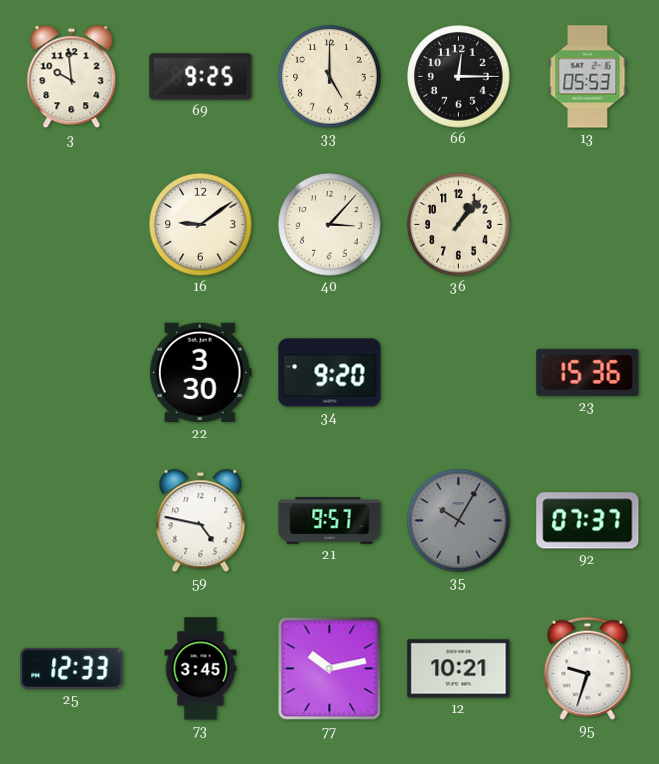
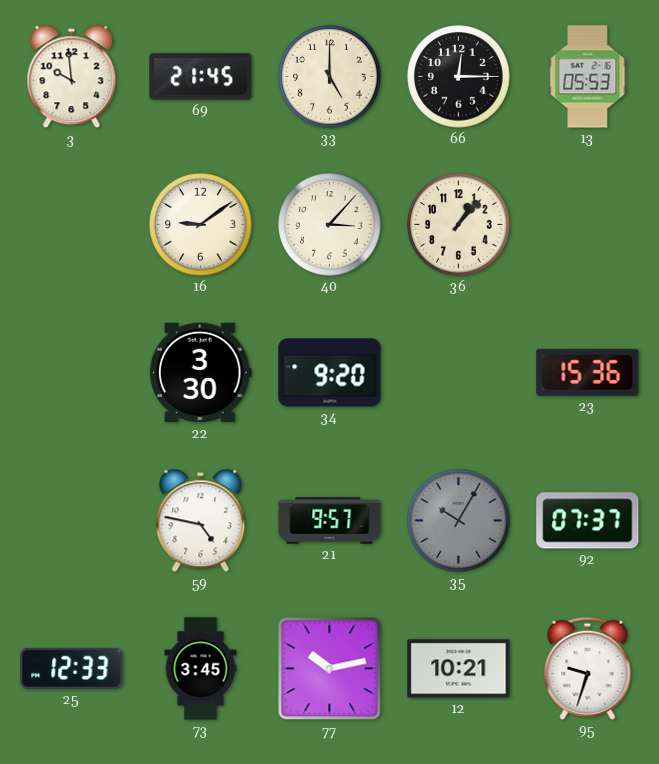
69: 9:25 -> 21:45
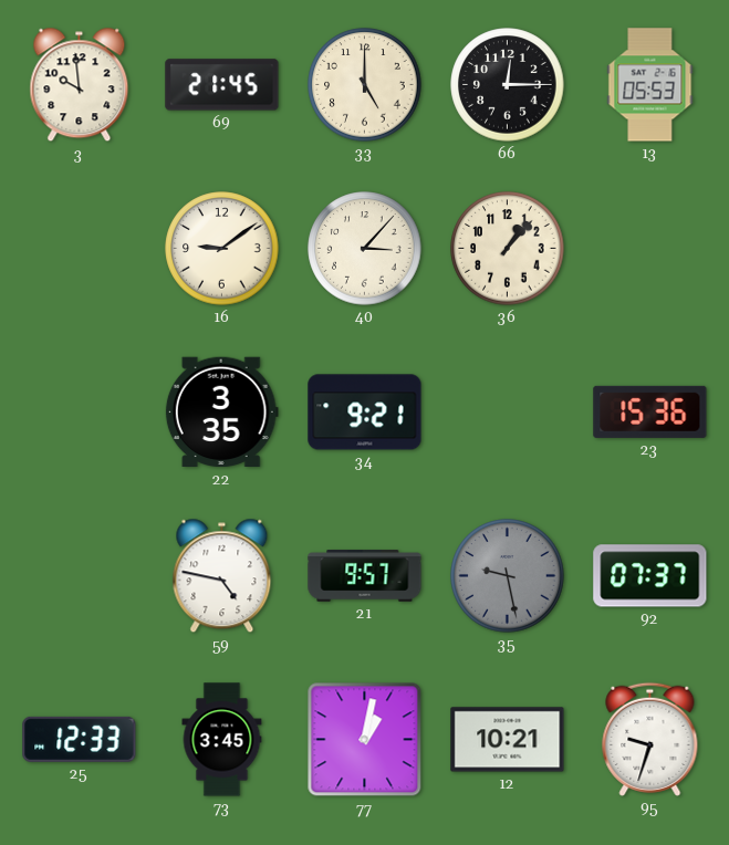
22: 3:30 -> 3:35
34: 9:20 -> 9:21
35: 10:05 -> 9:28
77: 10:13 -> 1:02
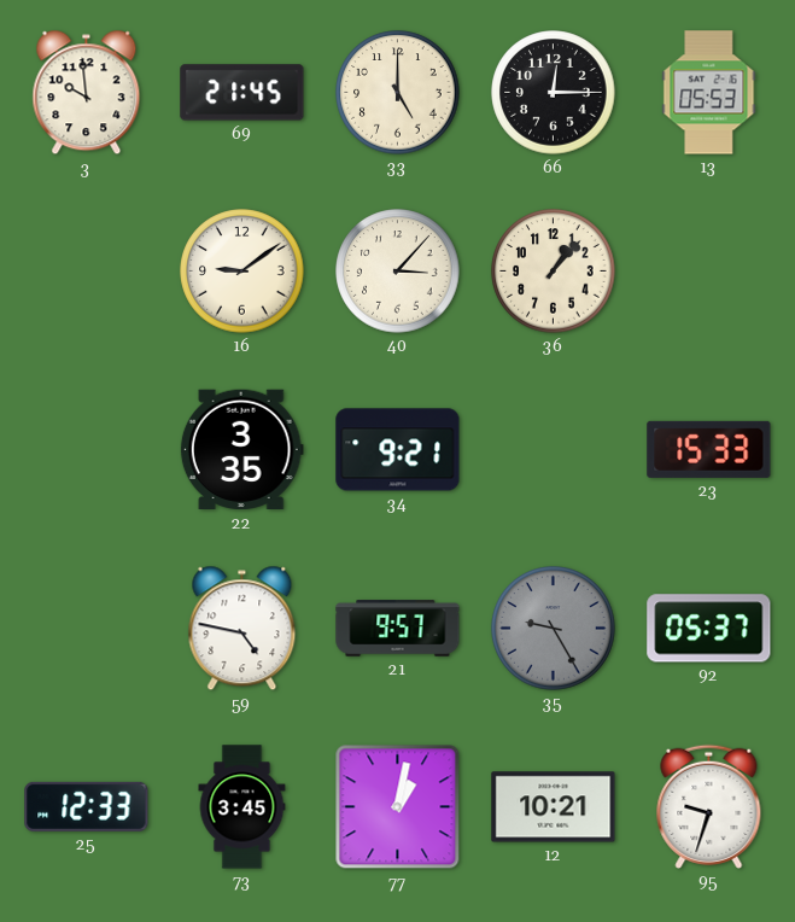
23: 15:36 -> 15:33
35: 9:28 -> 9:25
92: 07:37 -> 05:37
